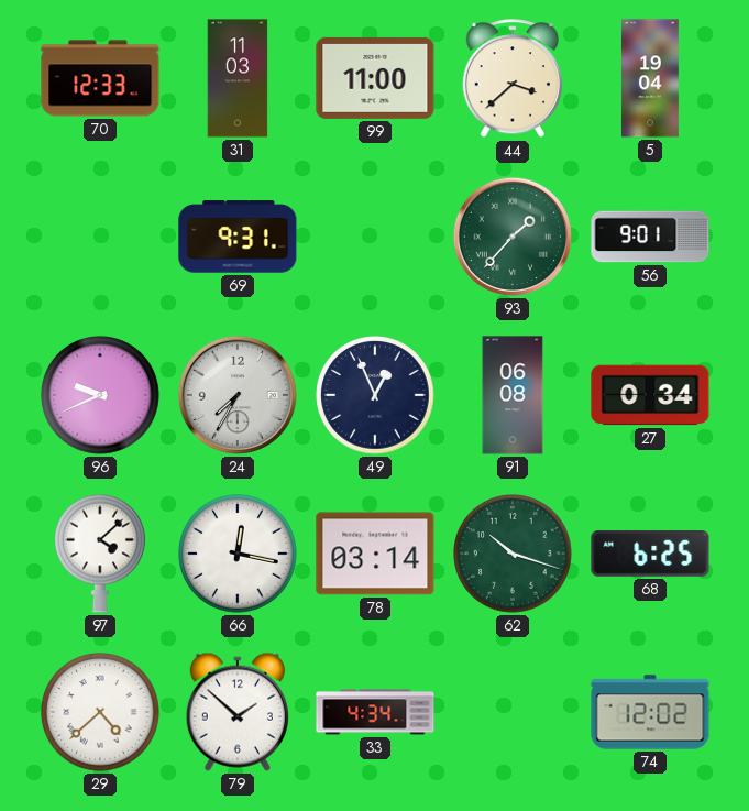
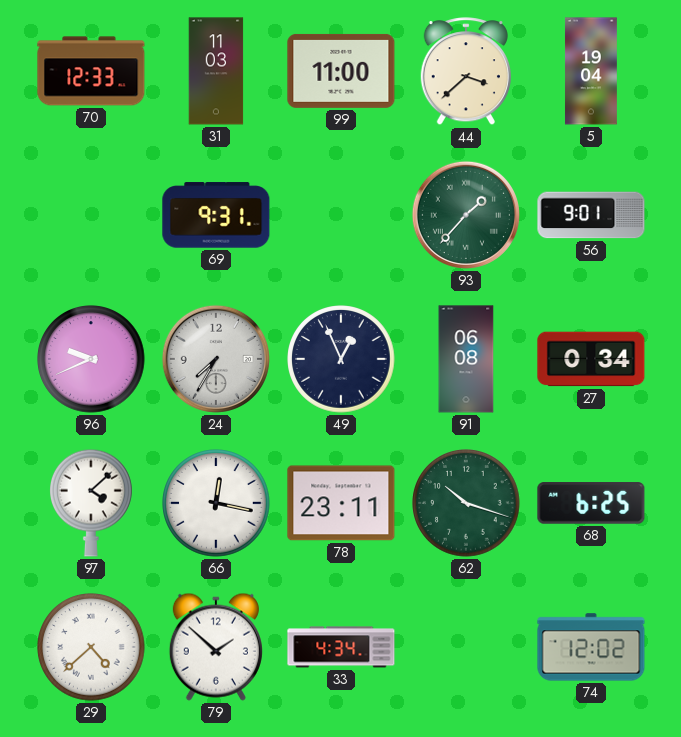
78: 03:14 -> 23:11
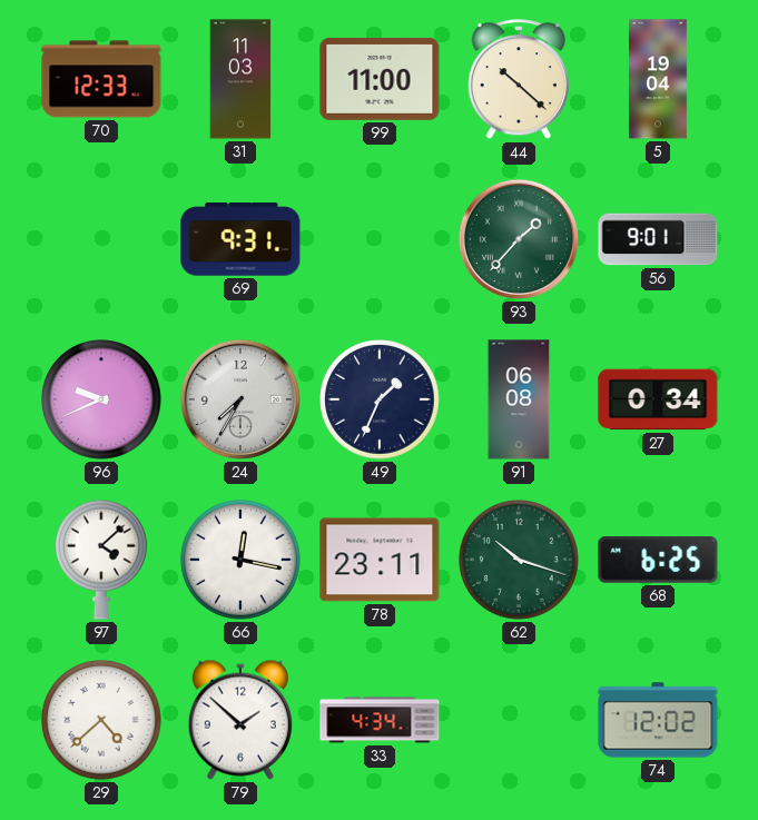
44: 3:38 -> 10:22
49: 12:56 -> 1:34
